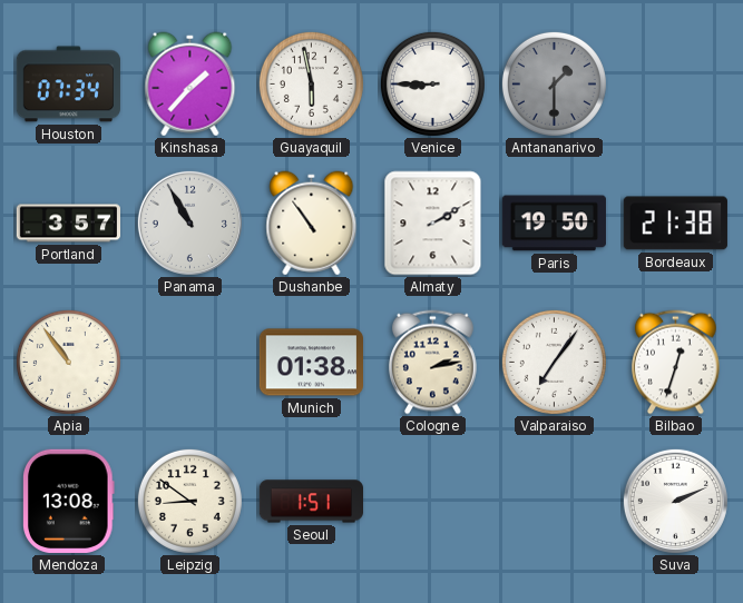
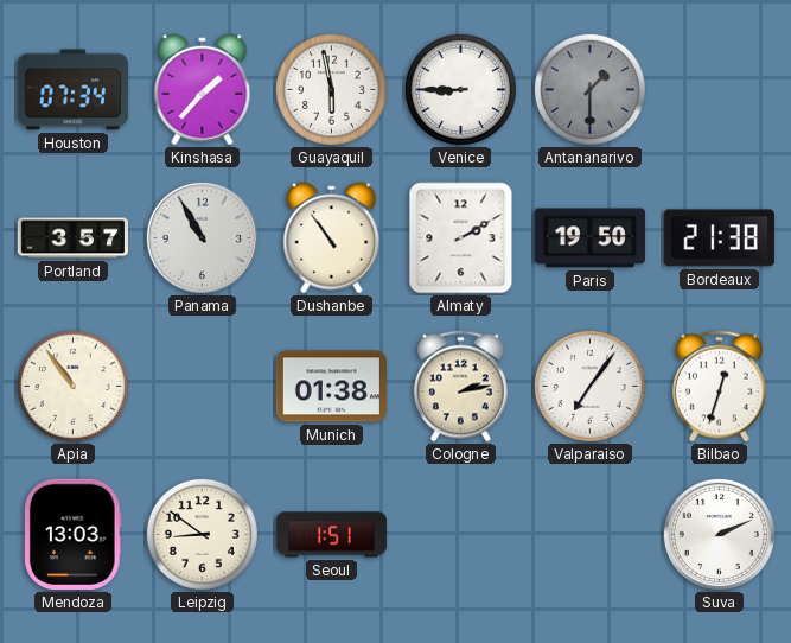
Mendoza: 13:08 -> 13:03
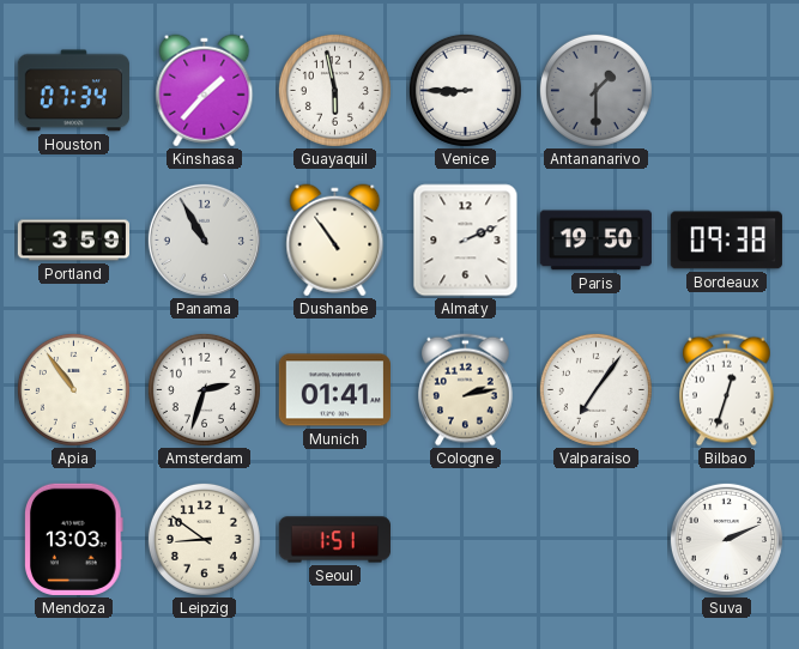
Portland: 3:57 -> 3:59
Almaty: 2:10 -> 2:11
Bordeaux: 21:38 -> 09:38
Amsterdam: none -> 2:33
Munich: 01:38 -> 01:41
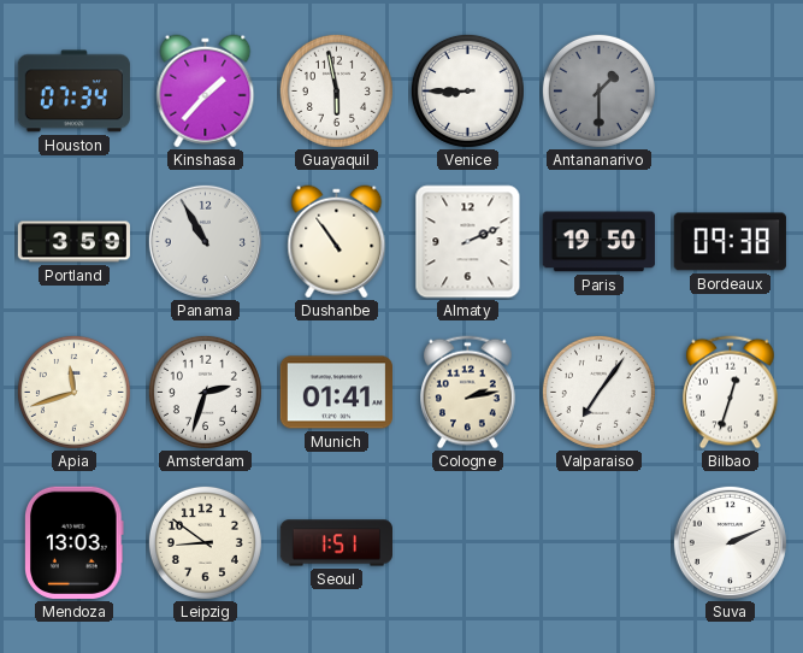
Apia: 10:54 -> 11:42
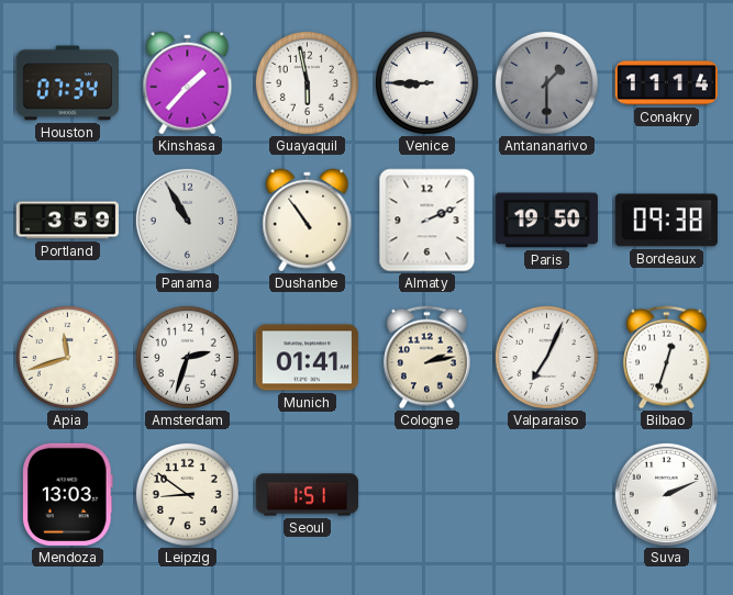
Conakry: none -> 11:14
Valparaiso: 7:06 -> 7:04
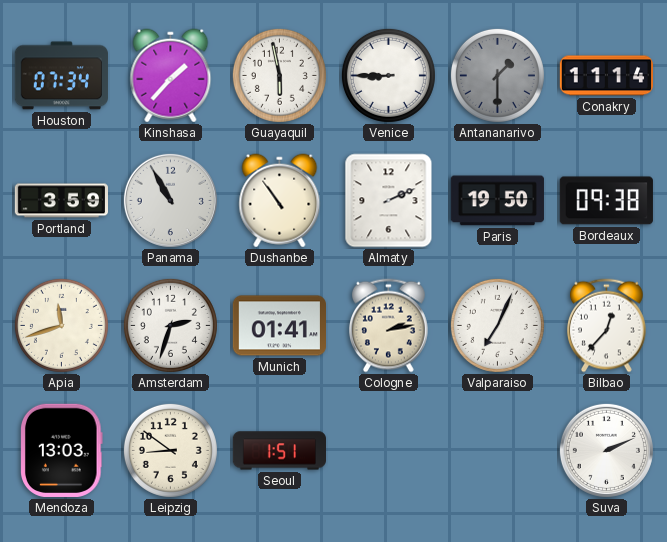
Bilbao: 12:33 -> 12:37
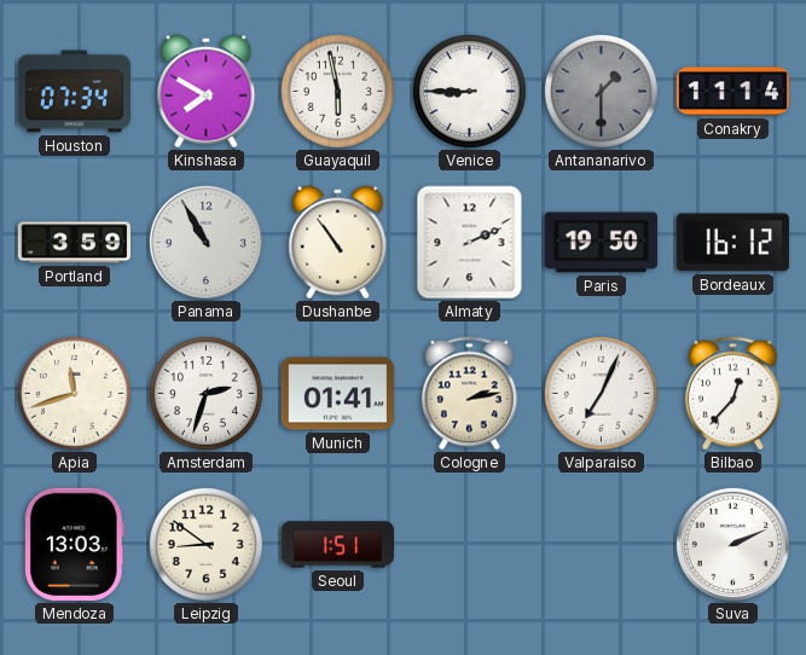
Kinshasa: 1:37 -> 7:50
Bordeaux: 09:38 -> 16:12
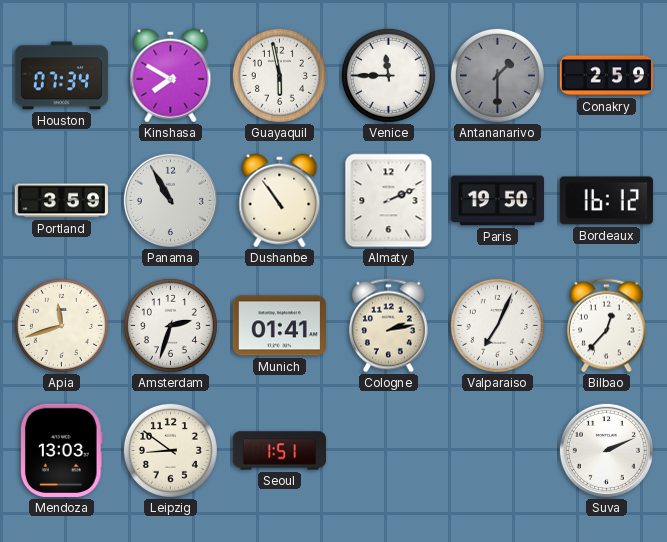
Venice: 8:45 -> 11:45
Conakry: 11:14 -> 2:59
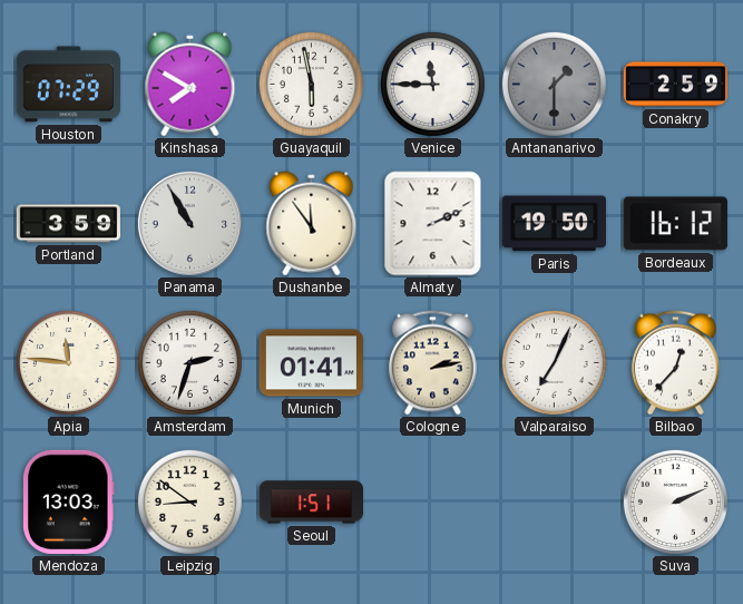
Houston: 07:34 -> 07:29
Dushanbe: 10:54 -> 11:54
Apia: 11:42 -> 11:46
